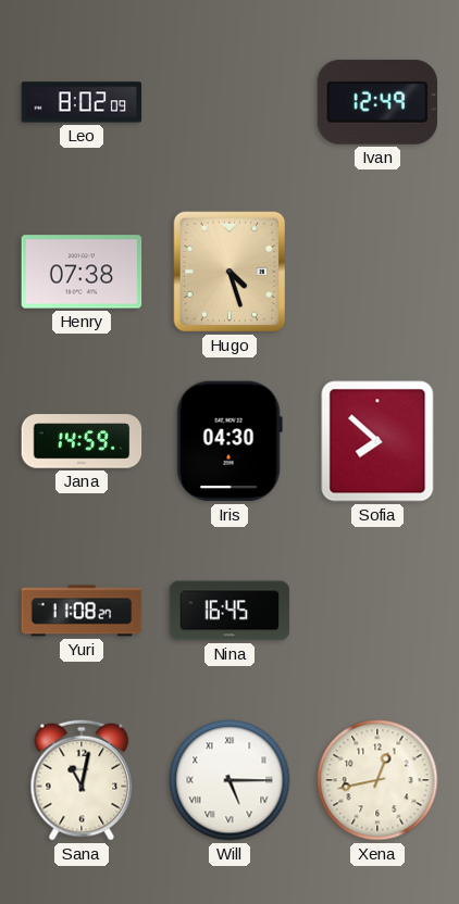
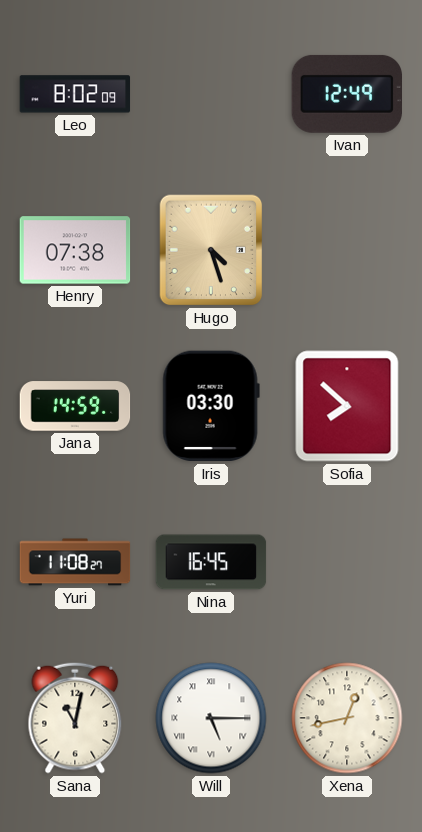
Iris: 04:30 -> 03:30
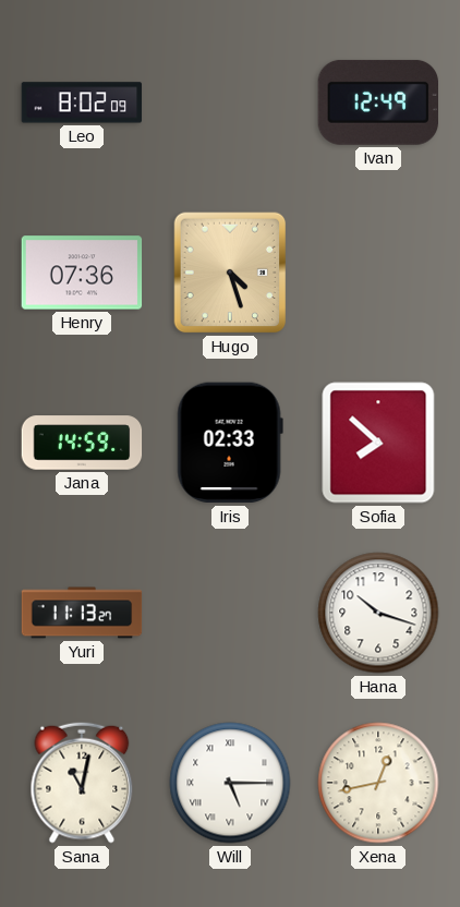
Henry: 07:38 -> 07:36
Iris: 03:30 -> 02:33
Yuri: 11:08 -> 11:13
Nina: 16:45 -> none
Hana: none -> 10:18
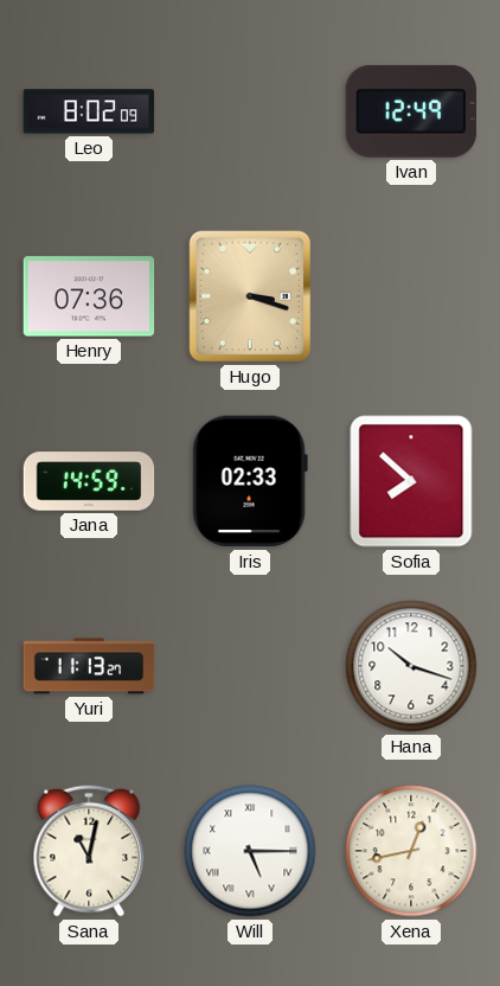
Hugo: 4:27 -> 3:18
